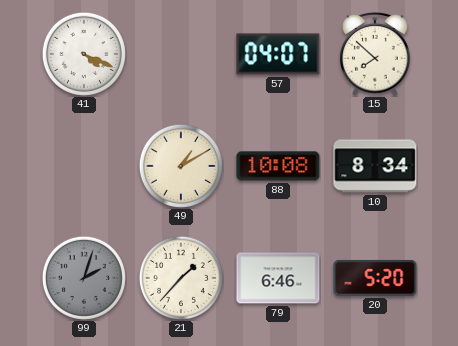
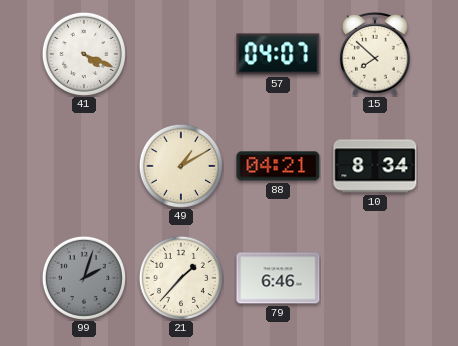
88: 10:08 -> 04:21
20: 5:20 -> none
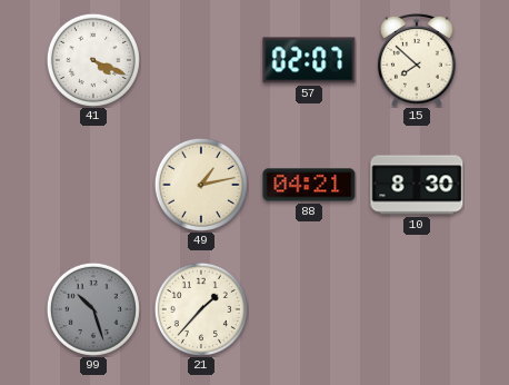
57: 04:07 -> 02:07
49: 1:10 -> 1:13
10: 8:34 -> 8:30
99: 2:03 -> 10:27
79: 6:46 -> none
